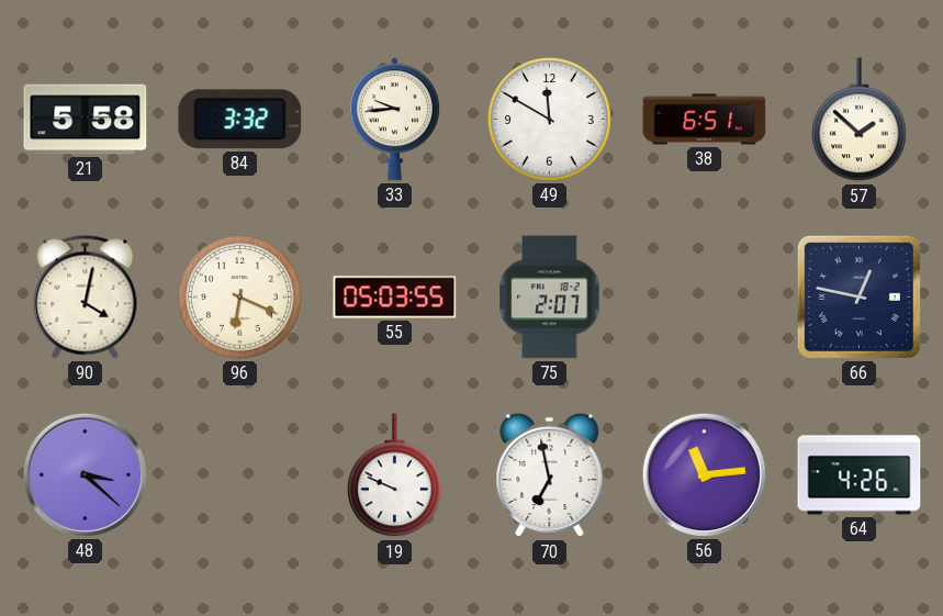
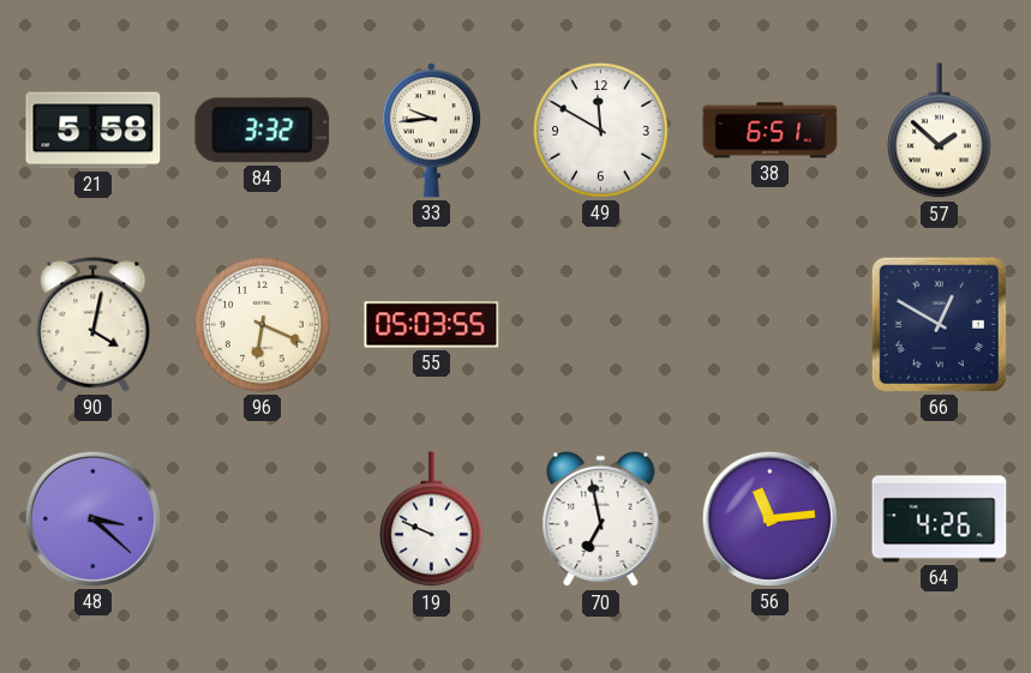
75: 2:07 -> none
66: 12:47 -> 12:50
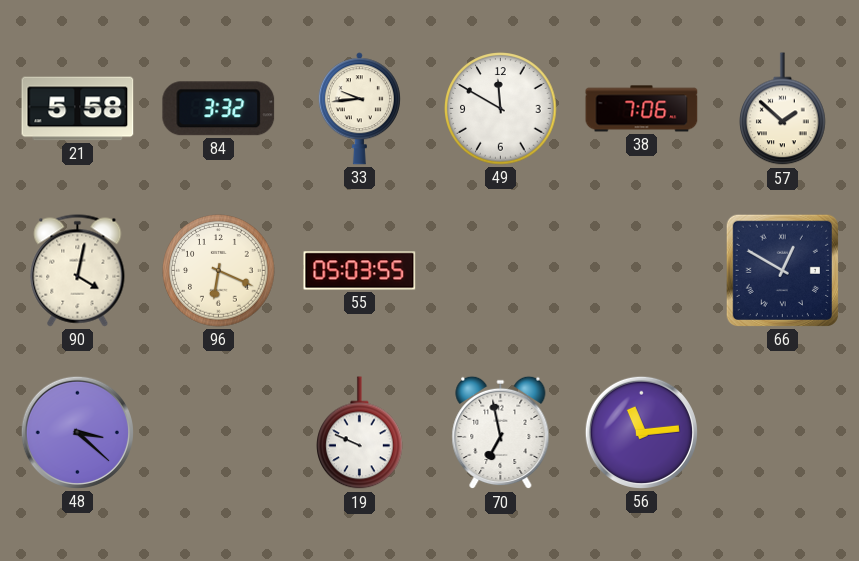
38: 6:51 -> 7:06
64: 4:26 -> none
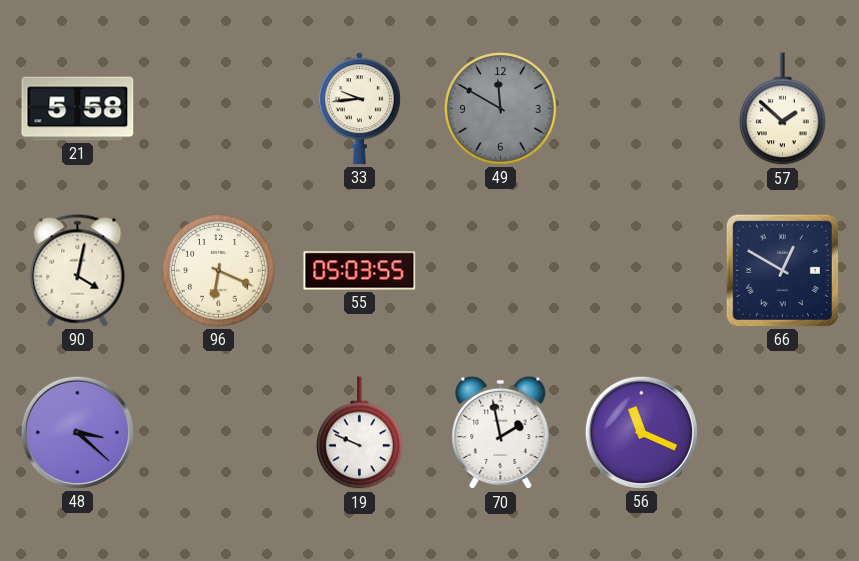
84: 3:32 -> none
49 dial: white -> grey
38: 7:06 -> none
70: 6:58 -> 1:58
56: 11:14 -> 11:19
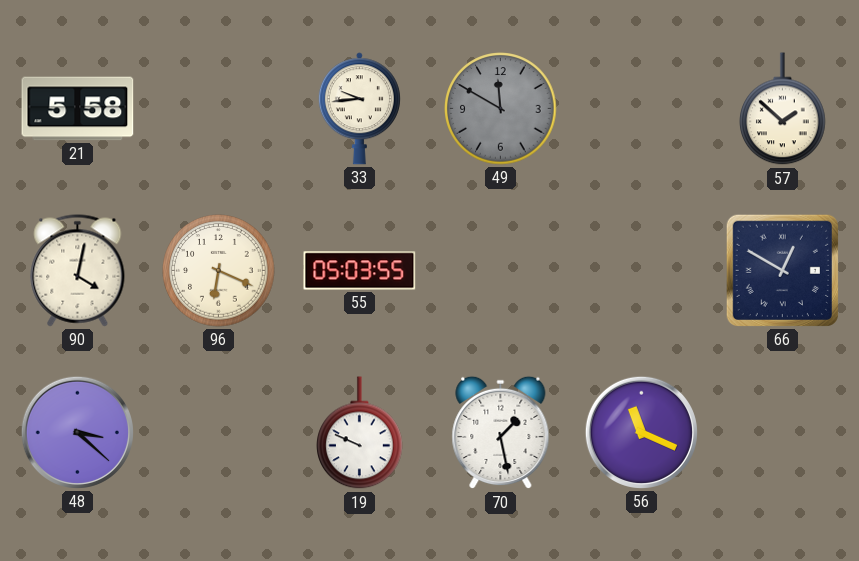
70: 1:58 -> 1:28
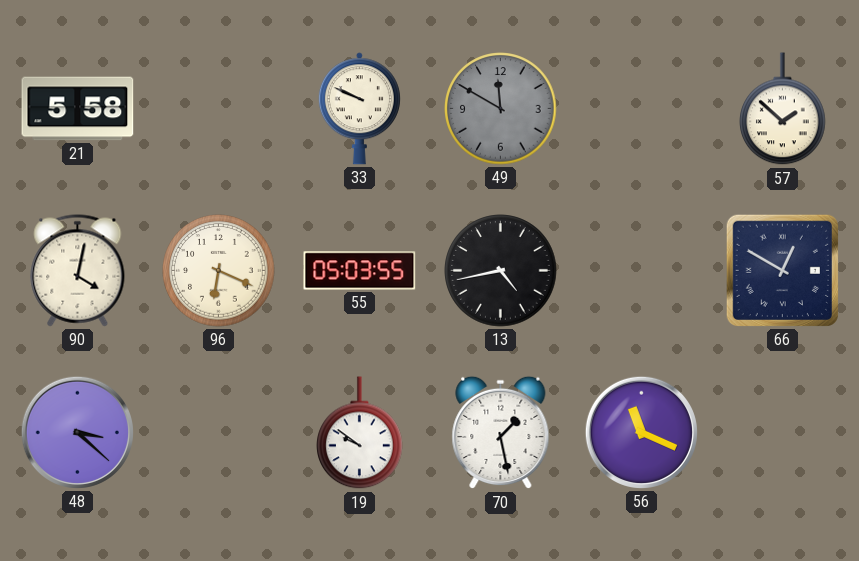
33: 9:44 -> 9:49
13: none -> 4:43
19: 9:49 -> 9:51
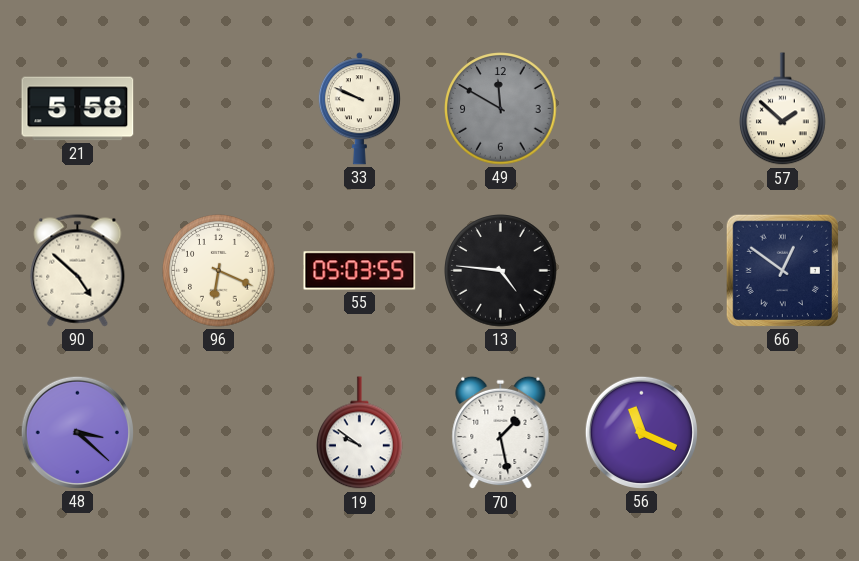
90: 4:02 -> 4:52
13: 4:43 -> 4:46
66: 12:50 -> 12:51
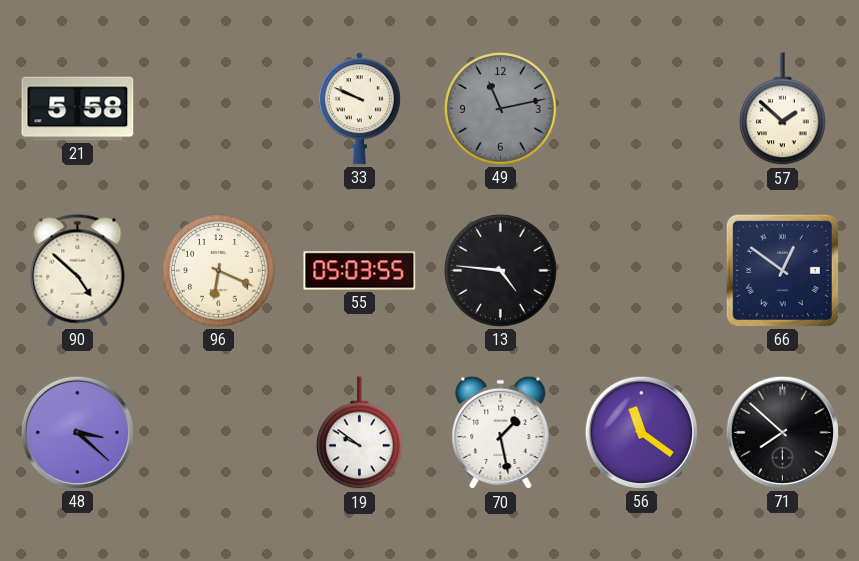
49: 11:50 -> 11:13
56: 11:19 -> 11:21
71: none -> 7:52
